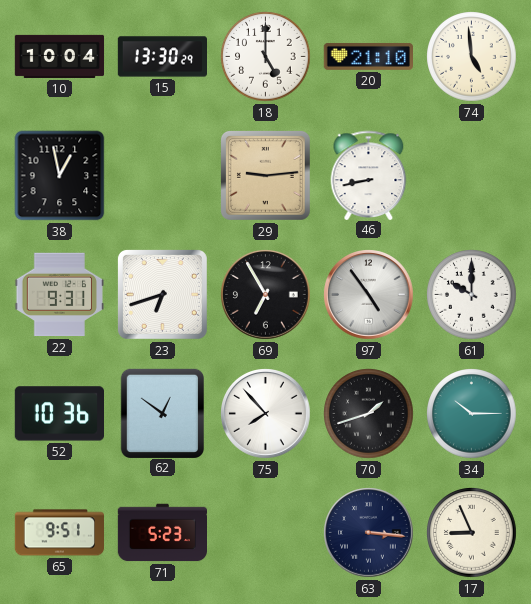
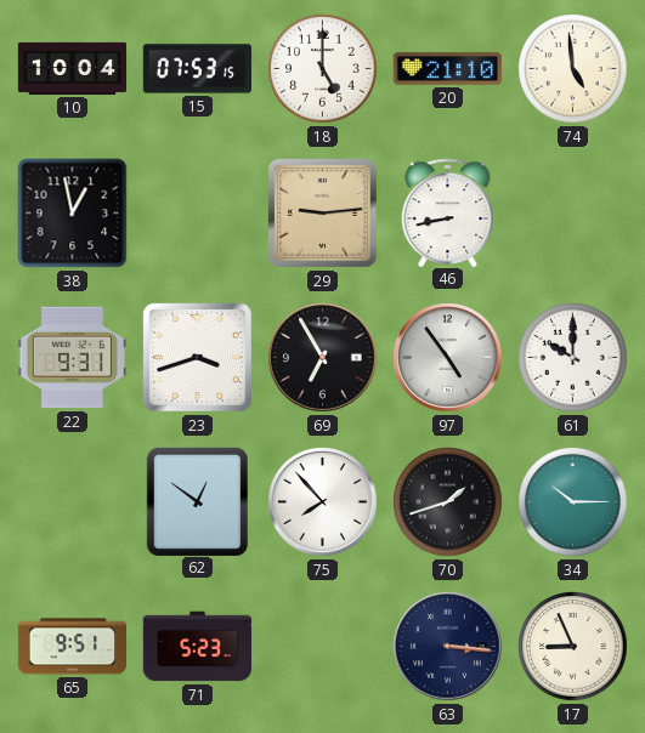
15: 13:30 -> 07:53
23: 6:42 -> 3:42
52: 10:36 -> none
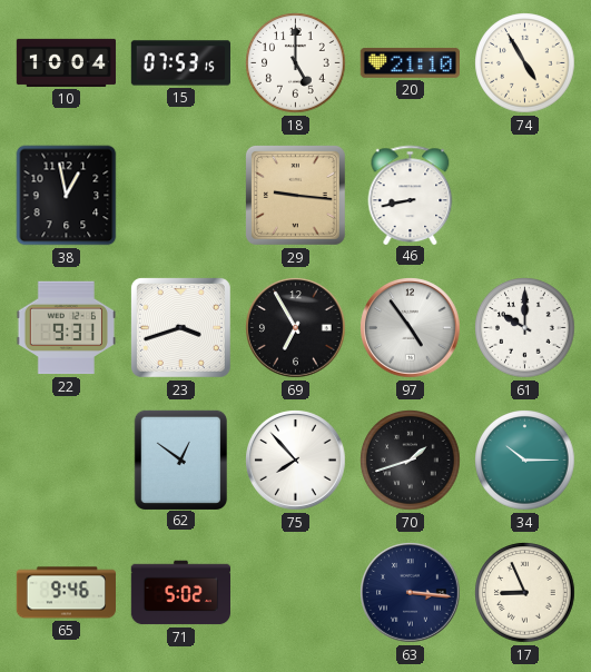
74: 4:59 -> 4:55
29: 9:14 -> 9:16
65: 9:51 -> 9:46
71: 5:23 -> 5:02
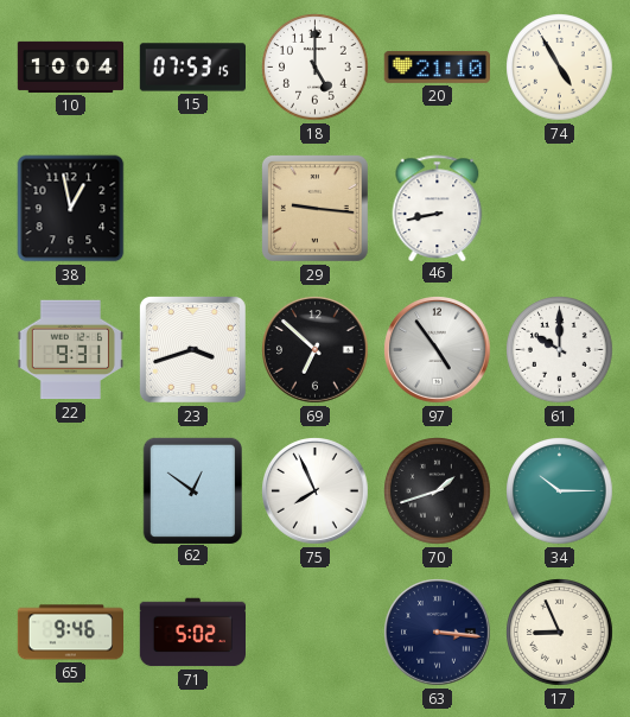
69: 6:55 -> 6:52
75: 7:53 -> 7:56
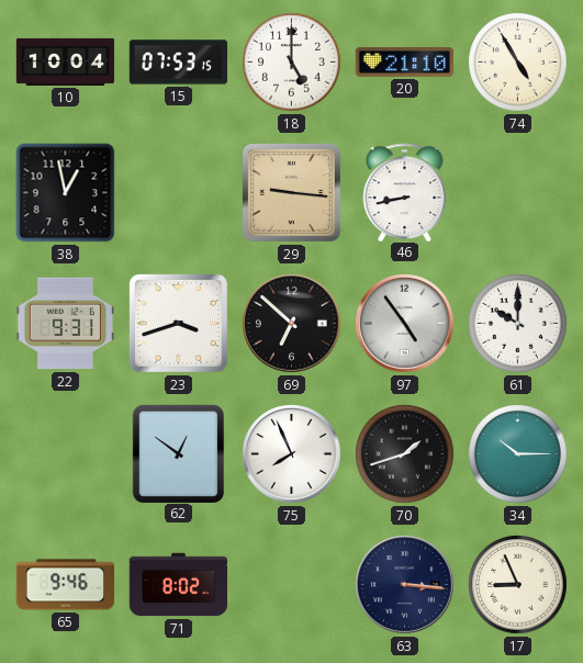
71: 5:02 -> 8:02
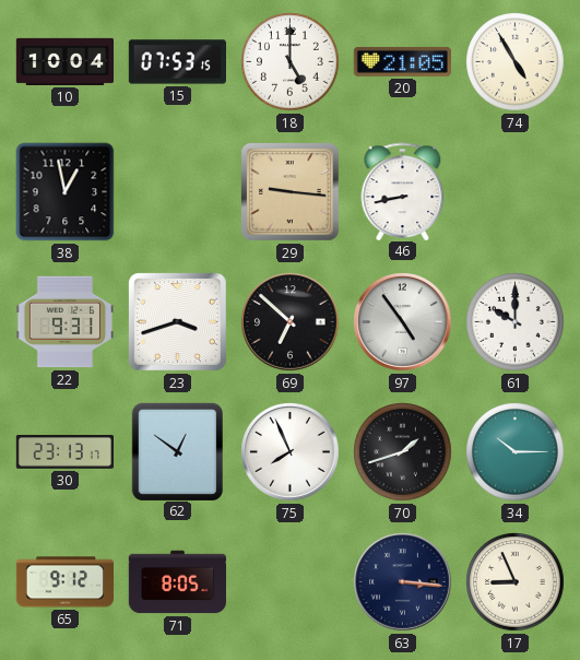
20: 21:10 -> 21:05
30: none -> 23:13
65: 9:46 -> 9:12
71: 8:02 -> 8:05
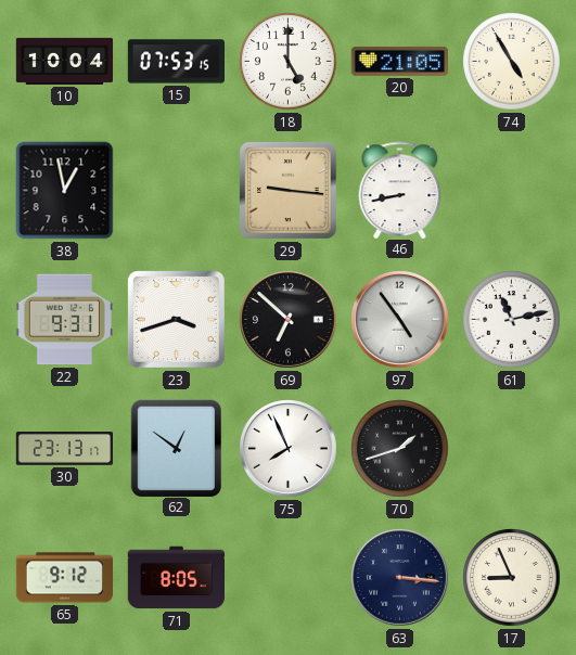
61: 10:00 -> 11:13
34: 10:15 -> none
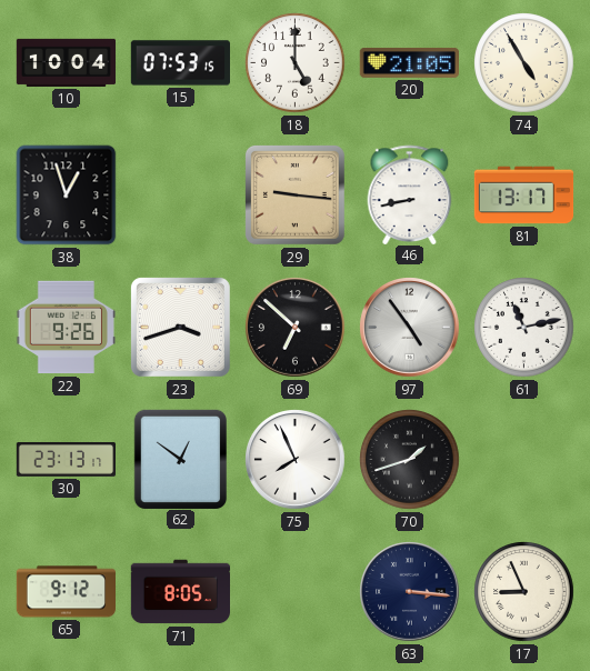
38: 12:58 -> 12:57
81: none -> 13:17
22: 9:31 -> 9:26
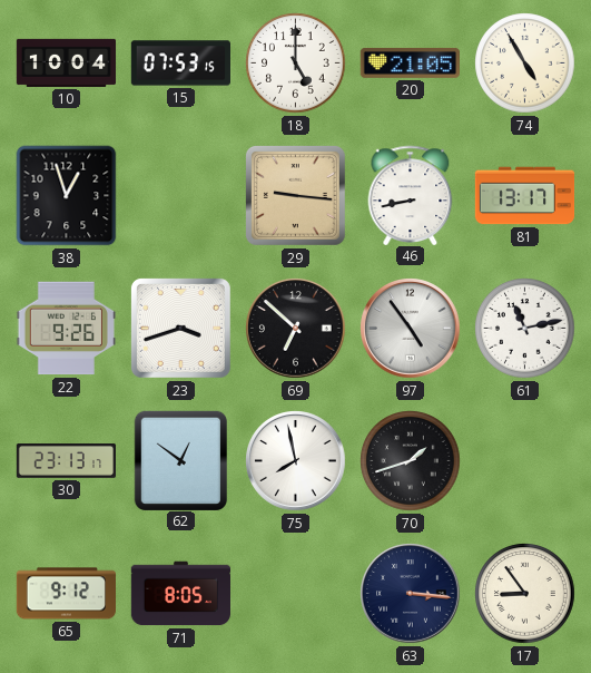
75: 7:56 -> 7:58
17: 8:56 -> 8:54
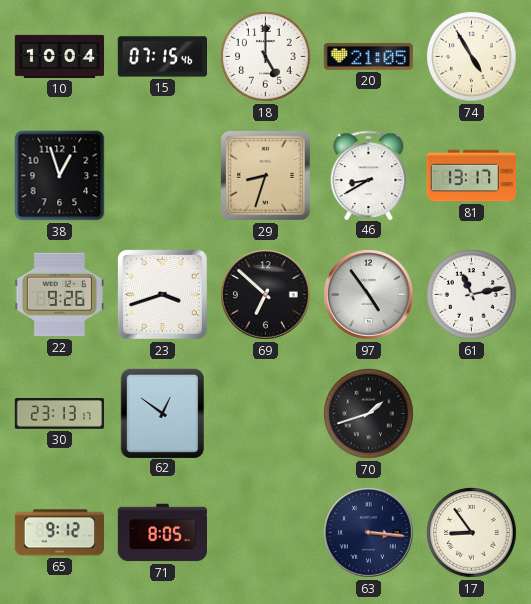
15: 07:53 -> 07:15
29: 9:16 -> 8:33
46: 8:43 -> 8:40
75: 7:58 -> none
